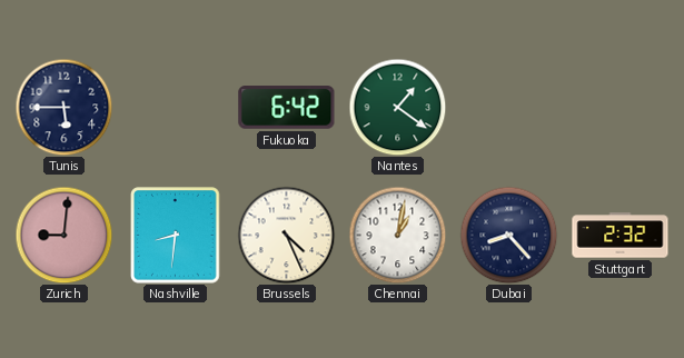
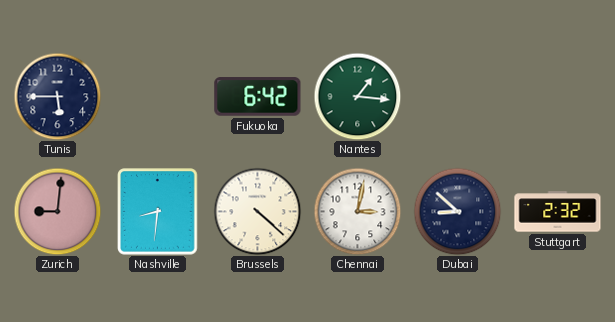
Nantes: 1:21 -> 1:16
Brussels: 4:26 -> 4:22
Chennai: 1:02 -> 3:02
Dubai: 8:23 -> 8:52
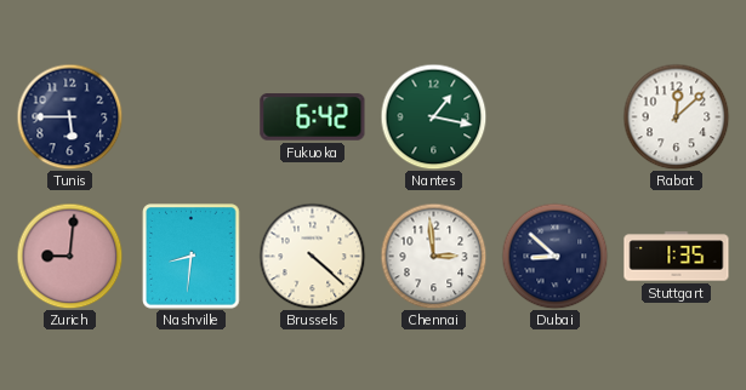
Nantes: 1:16 -> 1:17
Rabat: none -> 12:08
Chennai: 3:02 -> 2:59
Stuttgart: 2:32 -> 1:35
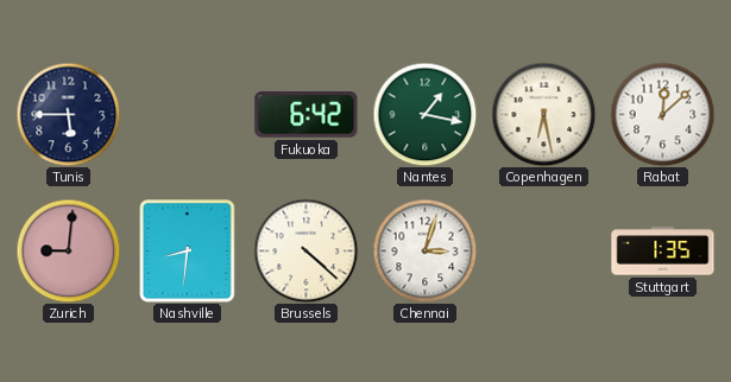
Copenhagen: none -> 6:28
Chennai: 2:59 -> 3:03
Dubai: 8:52 -> none
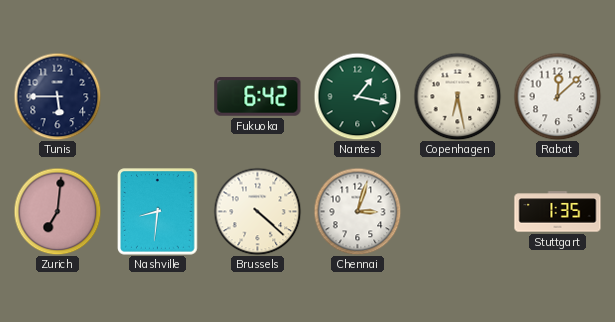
Zurich: 9:01 -> 7:01
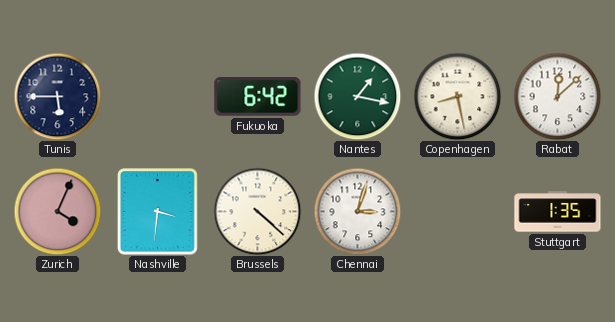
Copenhagen: 6:28 -> 8:28
Zurich: 7:01 -> 4:04
Nashville: 8:31 -> 3:31
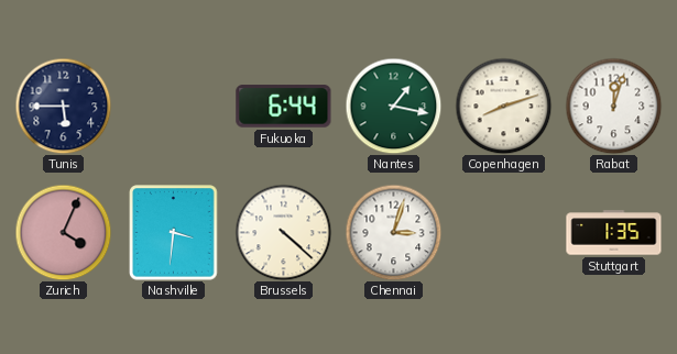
Fukuoka: 6:42 -> 6:44
Copenhagen: 8:28 -> 8:12
Rabat: 12:08 -> 12:03
